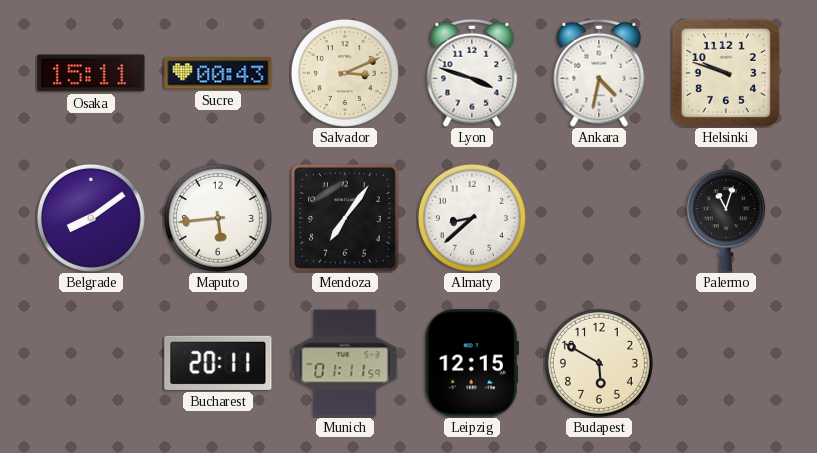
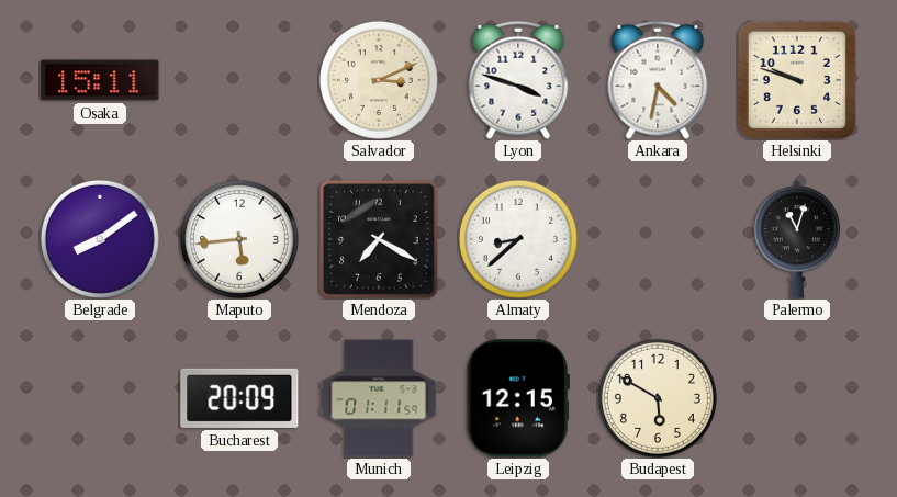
Sucre: 00:43 -> none
Mendoza: 7:06 -> 7:20
Bucharest: 20:11 -> 20:09
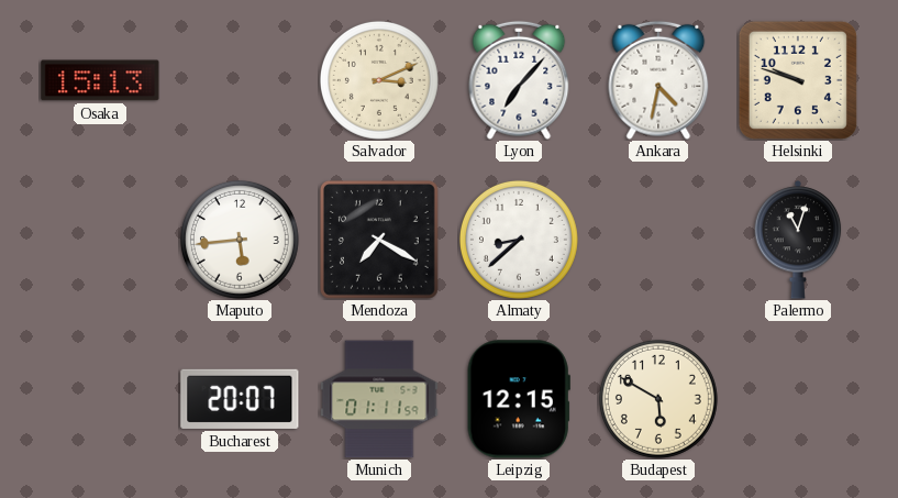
Osaka: 15:11 -> 15:13
Lyon: 3:48 -> 7:07
Belgrade: 8:09 -> none
Bucharest: 20:09 -> 20:07
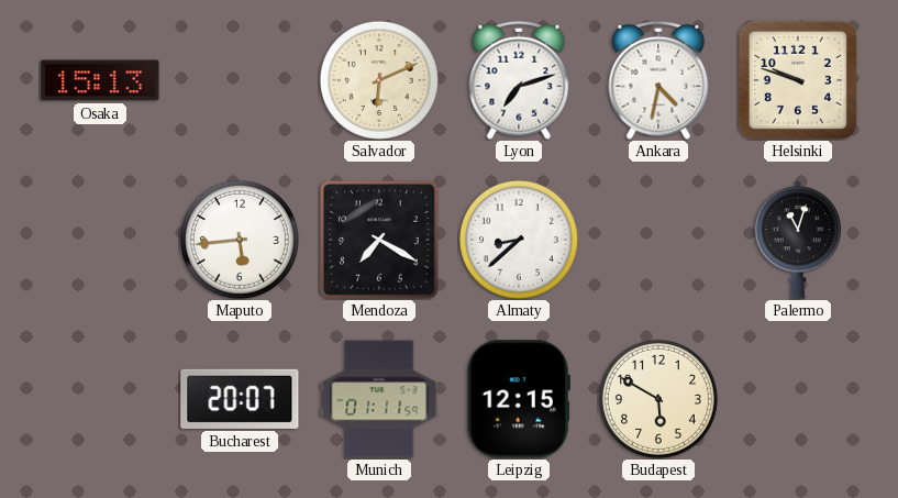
Salvador: 3:11 -> 6:11
Lyon: 7:07 -> 7:12
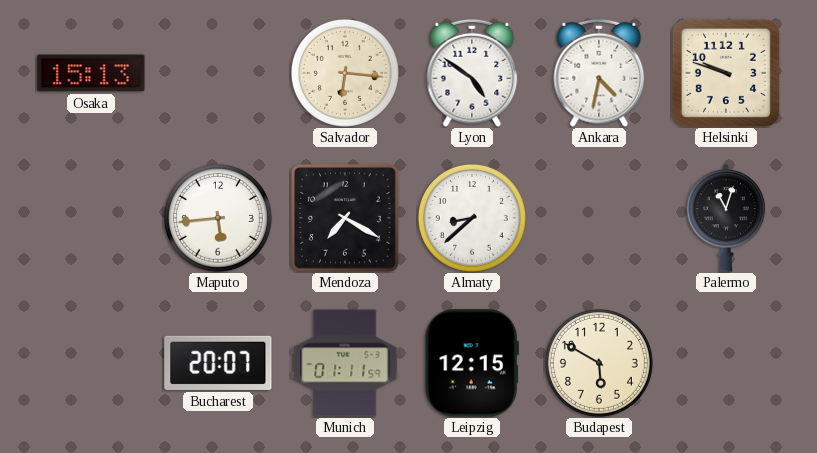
Salvador: 6:11 -> 6:16
Lyon: 7:12 -> 4:51
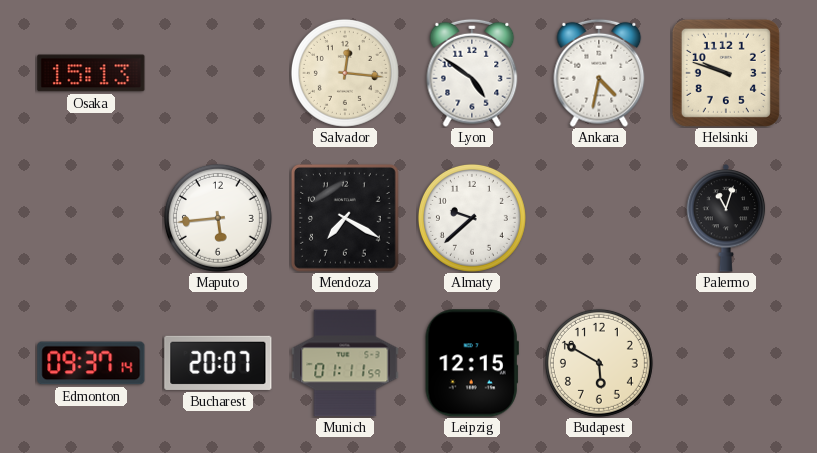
Salvador: 6:16 -> 12:16
Almaty: 8:38 -> 9:38
Edmonton: none -> 09:37
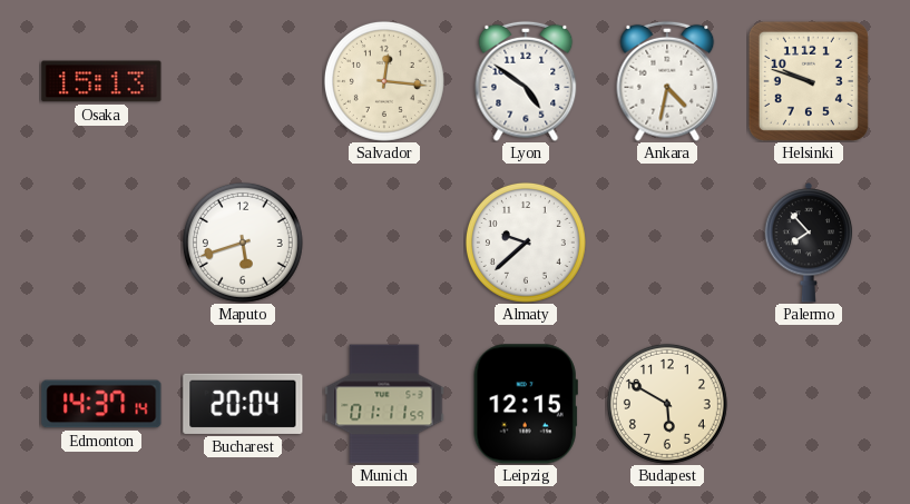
Maputo: 5:44 -> 5:42
Mendoza: 7:20 -> none
Palermo: 11:03 -> 7:53
Edmonton: 09:37 -> 14:37
Bucharest: 20:07 -> 20:04
